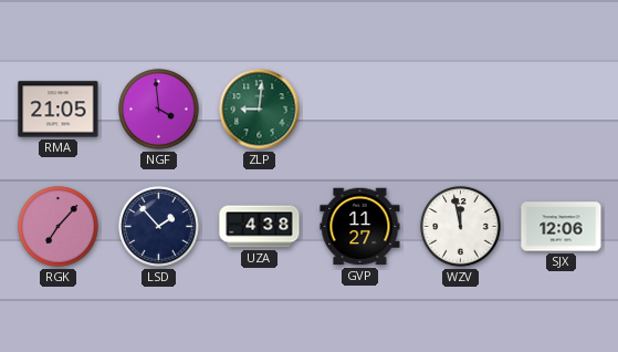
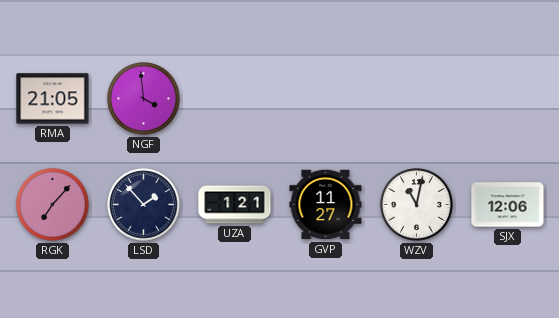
ZLP: 9:01 -> none
UZA: 4:38 -> 1:21
WZV: 11:58 -> 11:02
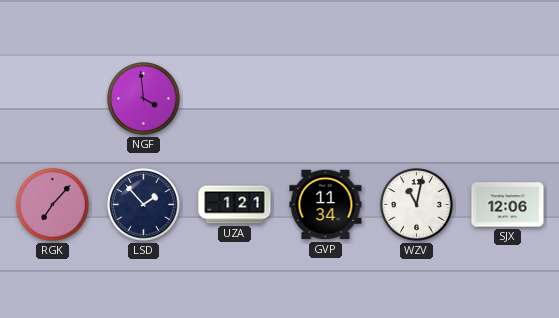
RMA: 21:05 -> none
GVP: 11:27 -> 11:34
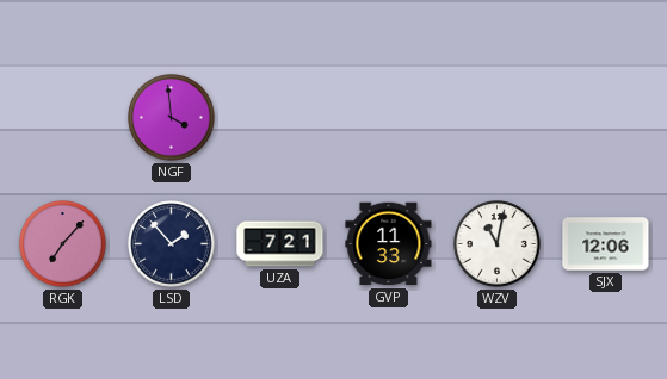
UZA: 1:21 -> 7:21
GVP: 11:34 -> 11:33
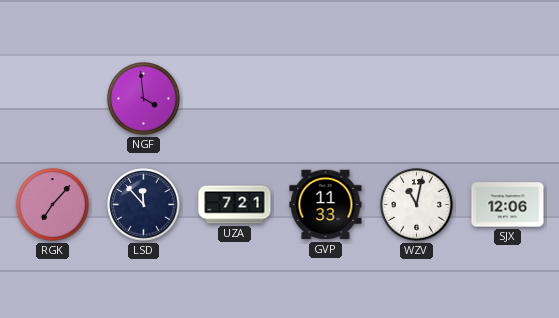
LSD: 1:53 -> 11:53
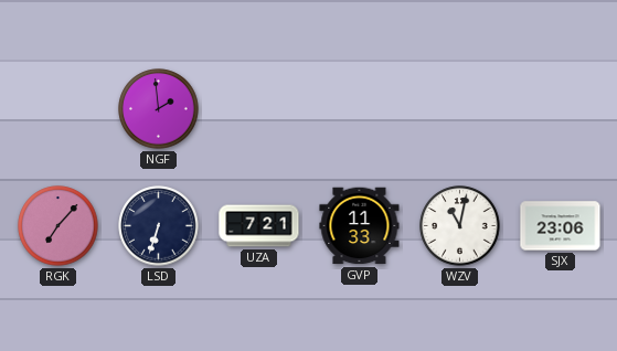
NGF: 3:59 -> 1:59
LSD: 11:53 -> 6:33
SJX: 12:06 -> 23:06
